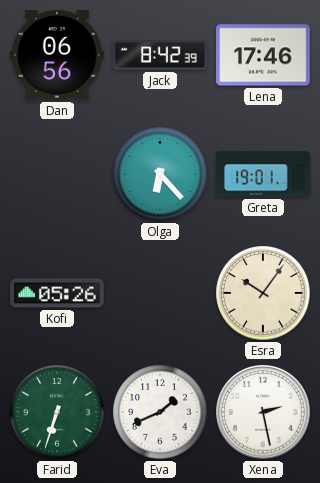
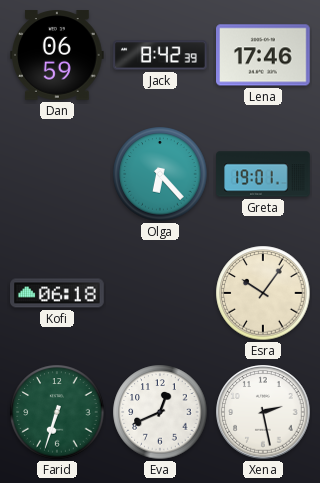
Dan: 06:56 -> 06:59
Kofi: 05:26 -> 06:18
Eva: 1:41 -> 12:41
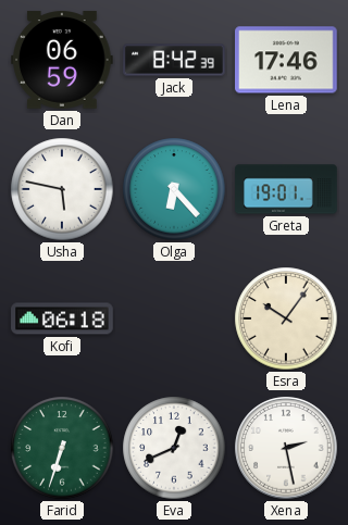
Usha: none -> 5:47
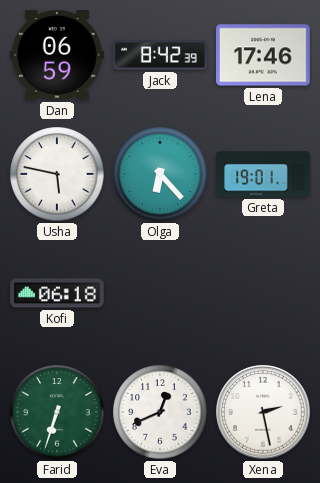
Esra: 10:06 -> none
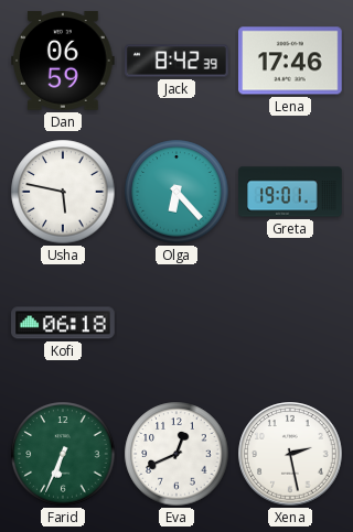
Farid: 6:33 -> 6:34
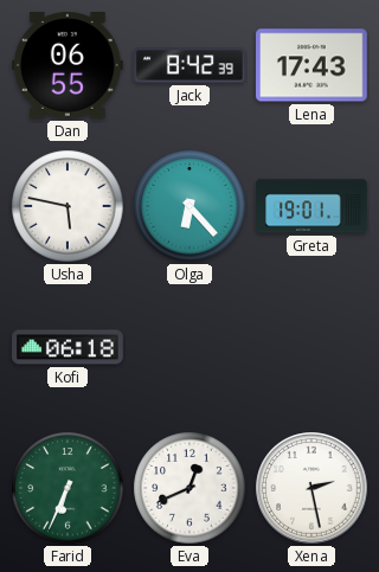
Dan: 06:59 -> 06:55
Lena: 17:46 -> 17:43
